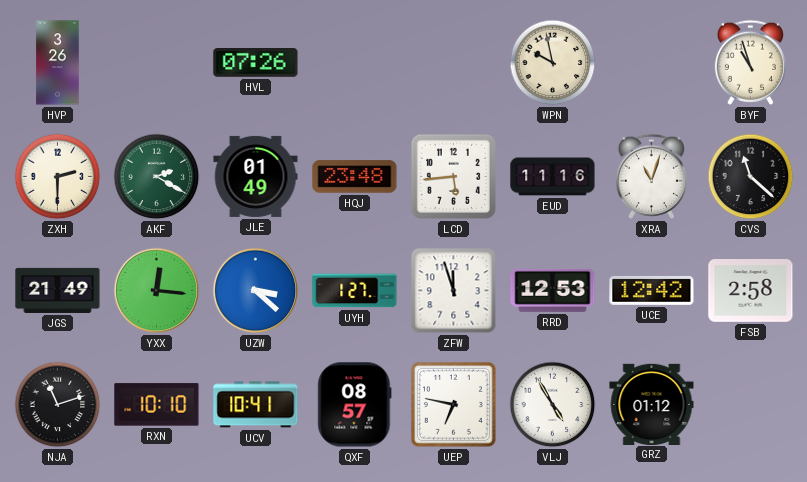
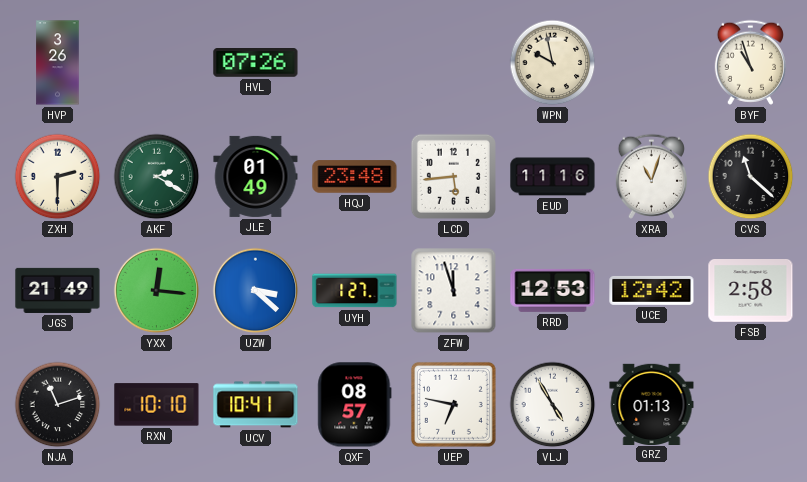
GRZ: 01:12 -> 01:13
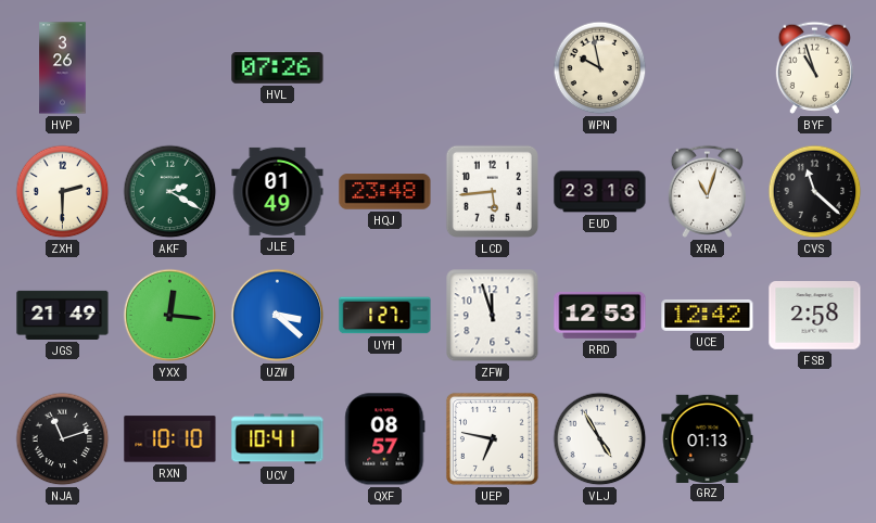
EUD: 11:16 -> 23:16
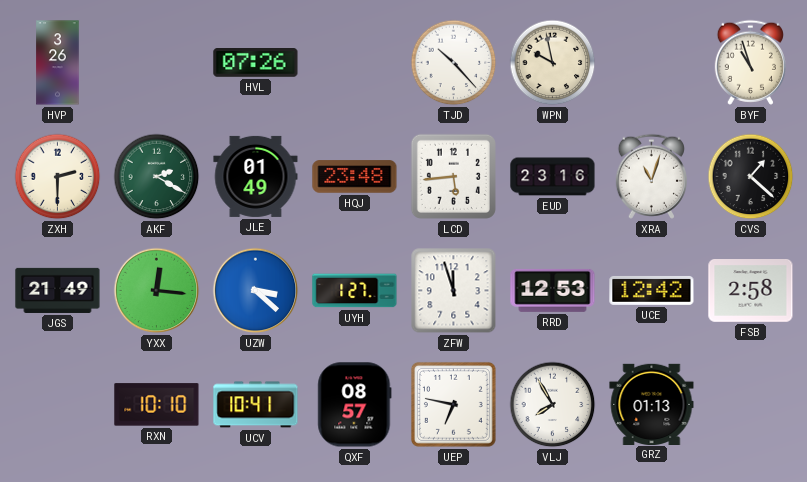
TJD: none -> 10:23
CVS: 11:22 -> 1:22
NJA: 11:12 -> none
VLJ: 4:55 -> 7:55
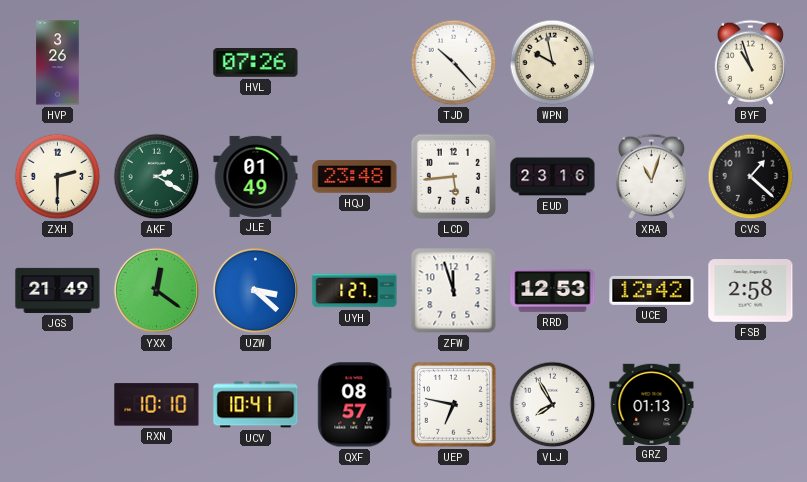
YXX: 12:16 -> 12:21
